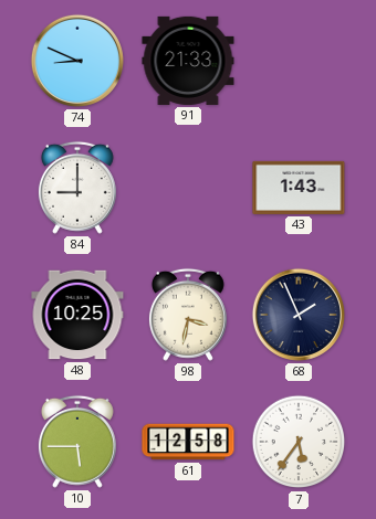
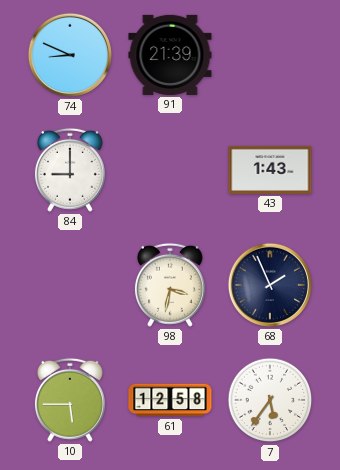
91: 21:33 -> 21:39
48: 10:25 -> none
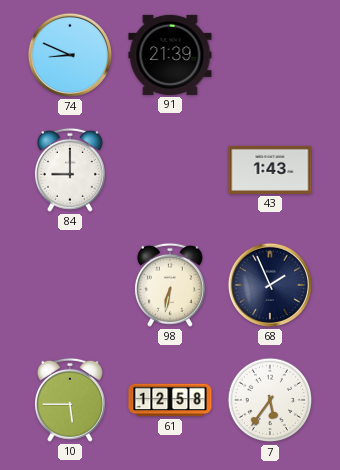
98: 3:32 -> 6:32
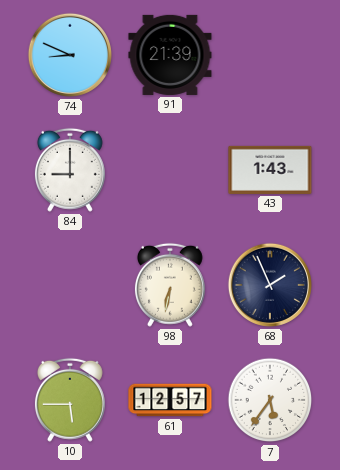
61: 12:58 -> 12:57
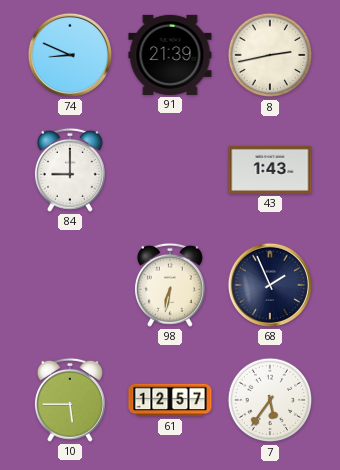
8: none -> 2:43
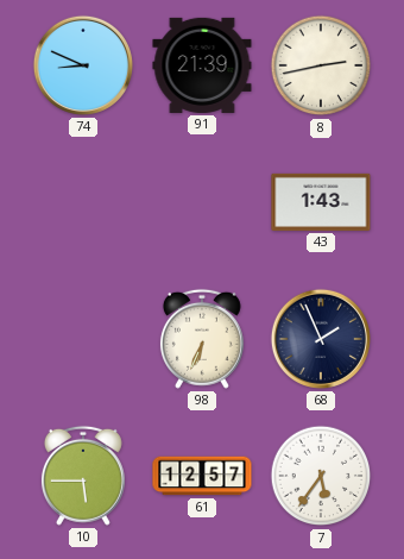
84: 9:00 -> none
98: 6:32 -> 6:34
